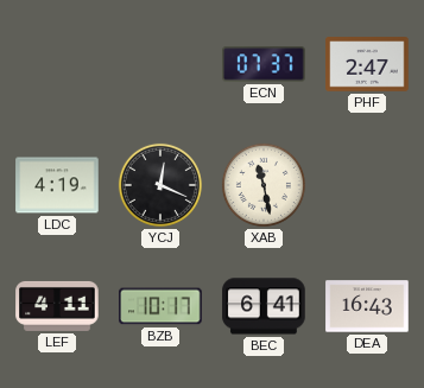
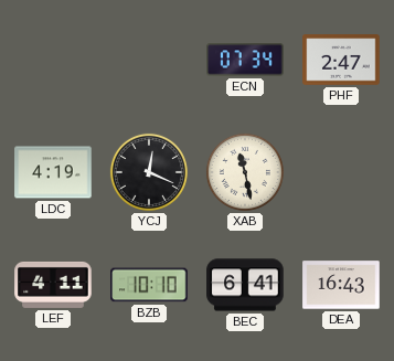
ECN: 07:37 -> 07:34
BZB: 10:17 -> 10:10
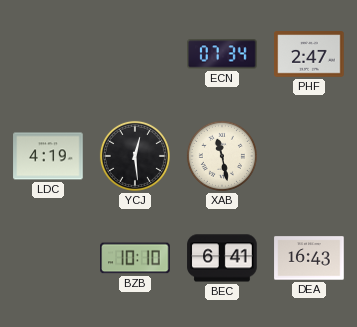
YCJ: 12:19 -> 12:29
LEF: 4:11 -> none
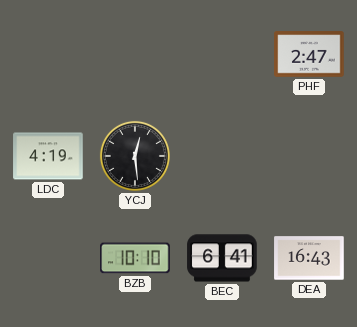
ECN: 07:34 -> none
XAB: 11:28 -> none
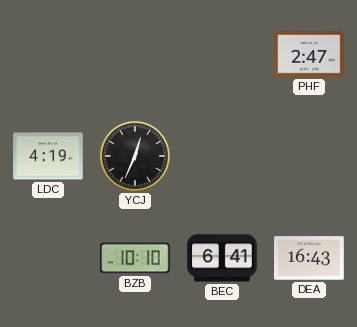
YCJ: 12:29 -> 12:34
